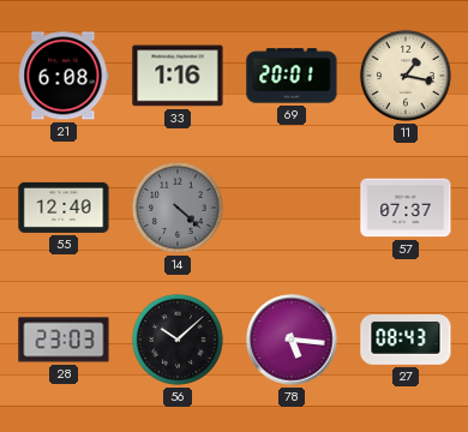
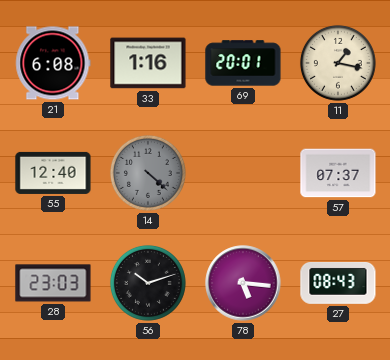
56: 10:08 -> 10:12
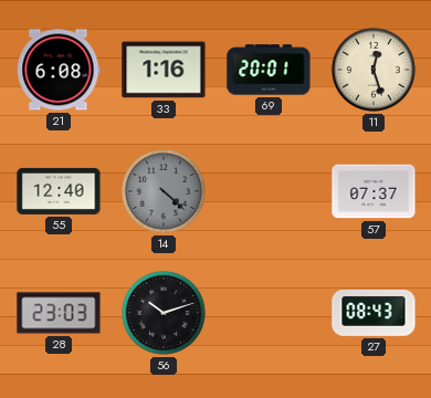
11: 1:17 -> 12:27
78: 5:16 -> none
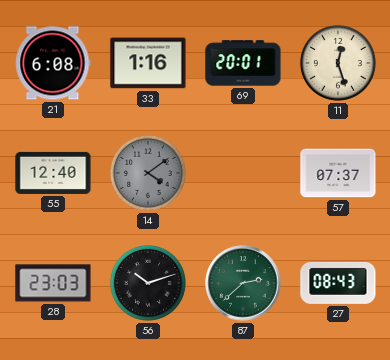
14: 4:22 -> 4:09
87: none -> 2:38
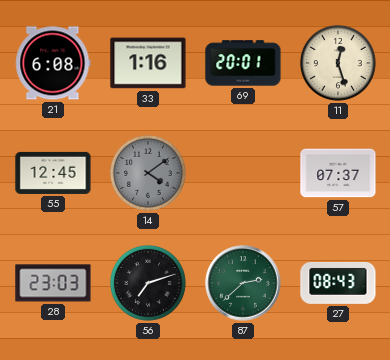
55: 12:40 -> 12:45
56: 10:12 -> 7:12
